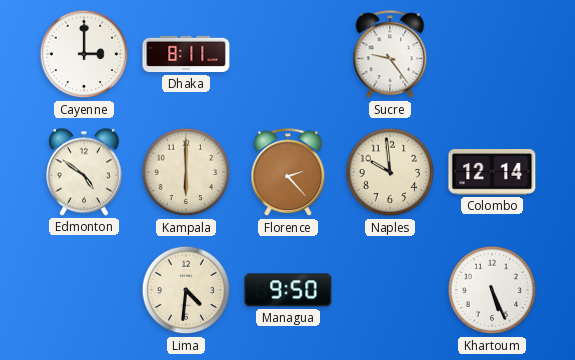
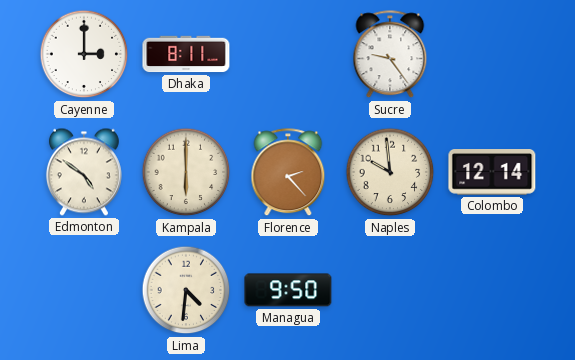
Khartoum: 5:26 -> none
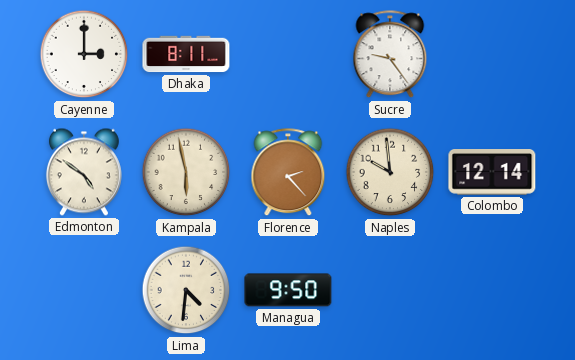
Kampala: 6:00 -> 5:58
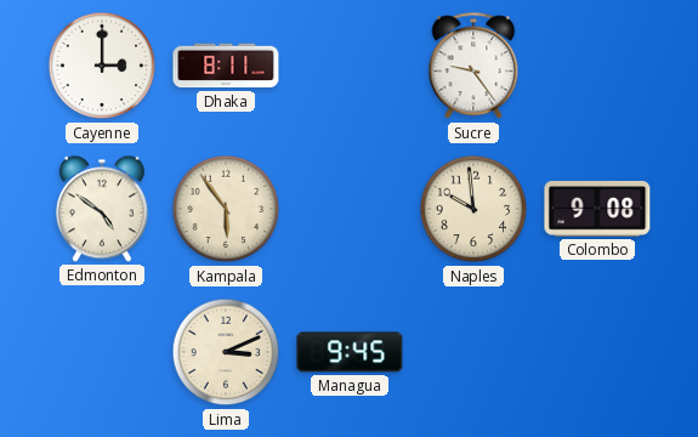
Kampala: 5:58 -> 5:54
Florence: 2:23 -> none
Colombo: 12:14 -> 9:08
Lima: 4:31 -> 3:11
Managua: 9:50 -> 9:45
